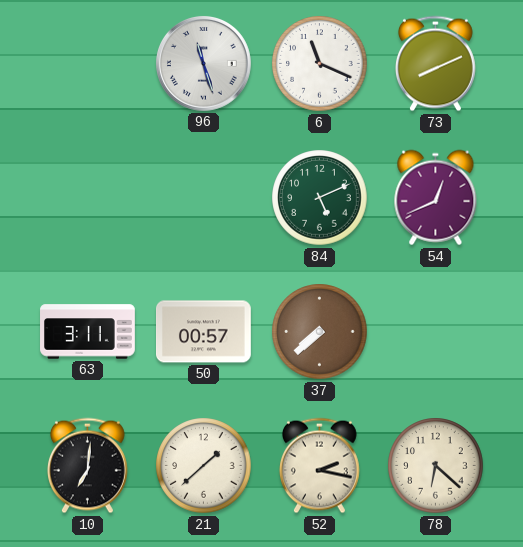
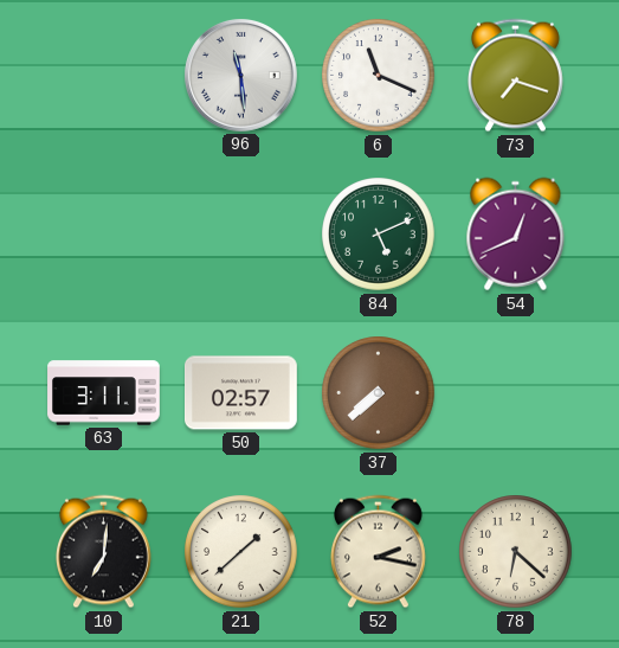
96: 11:27 -> 11:29
73: 8:11 -> 7:18
50: 00:57 -> 02:57
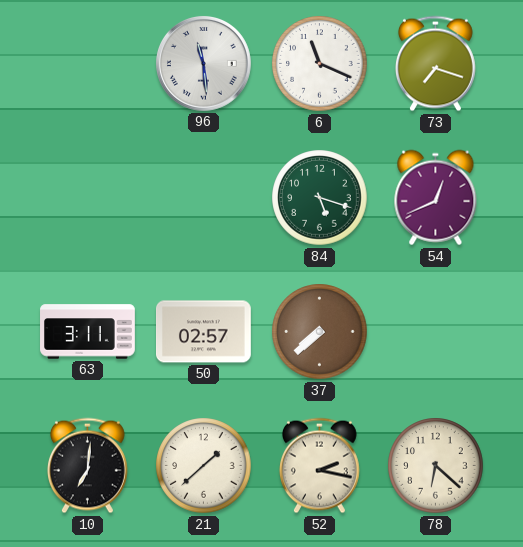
84: 5:11 -> 5:18
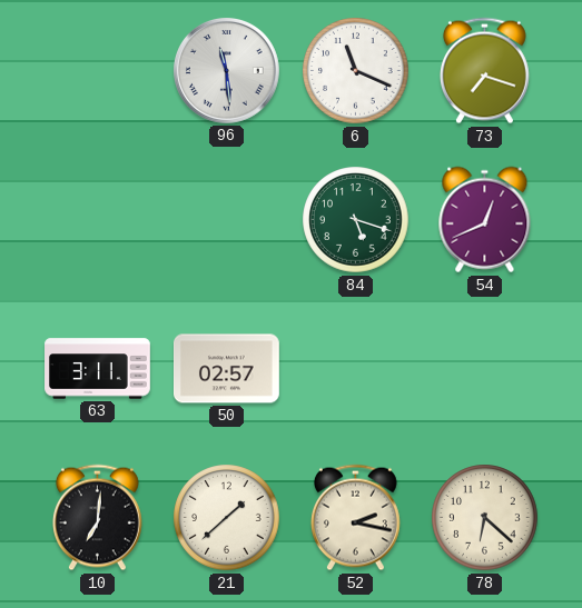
37: 7:38 -> none
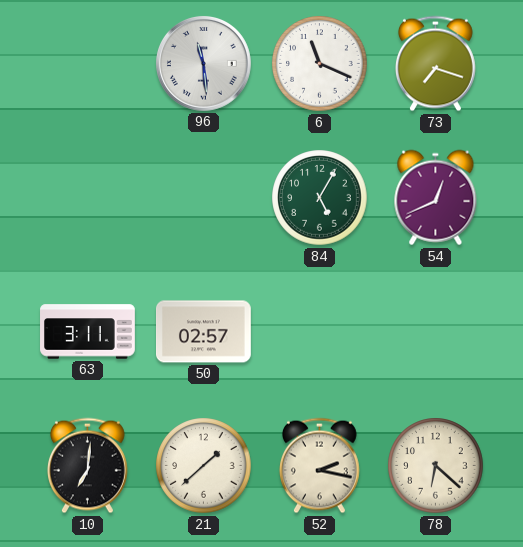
84: 5:18 -> 5:05
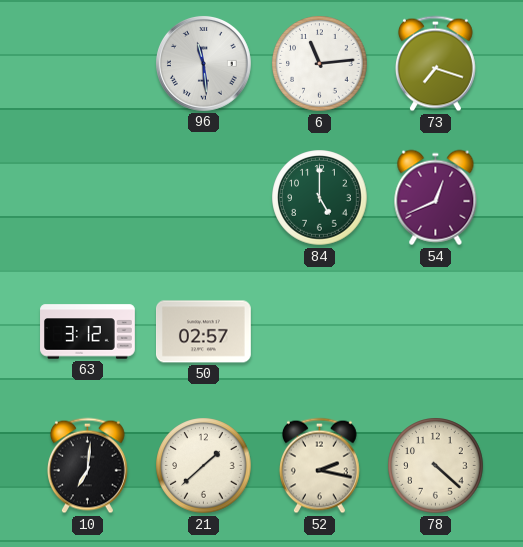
6: 11:19 -> 11:14
84: 5:05 -> 5:00
63: 3:11 -> 3:12
78: 6:22 -> 4:22
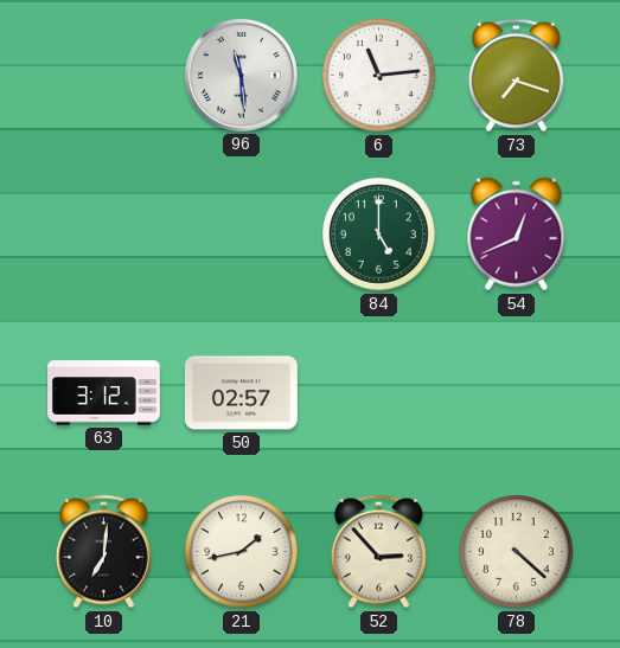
21: 1:38 -> 1:43
52: 2:17 -> 2:53
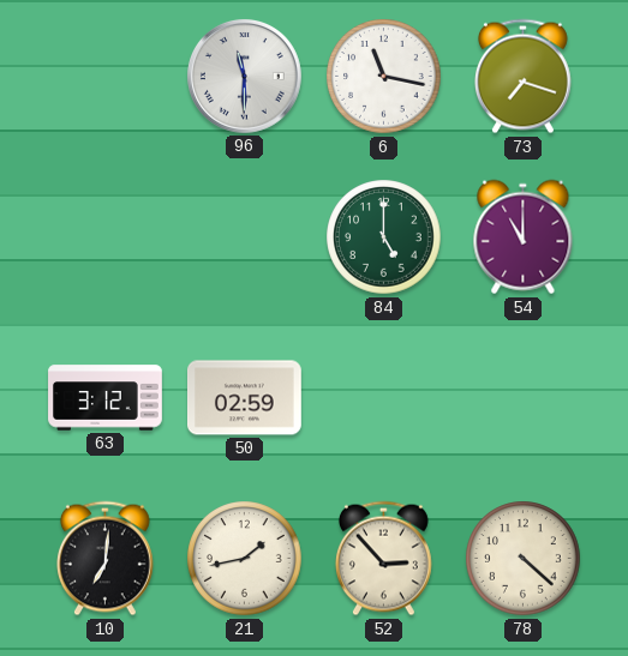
96: 11:29 -> 11:30
6: 11:14 -> 11:17
54: 12:41 -> 11:00
50: 02:57 -> 02:59
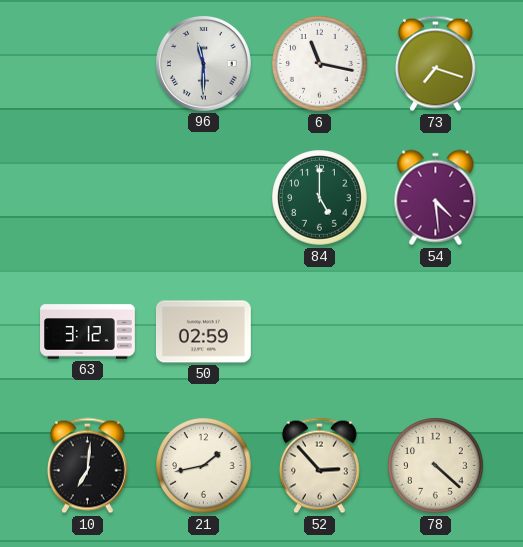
54: 11:00 -> 4:29
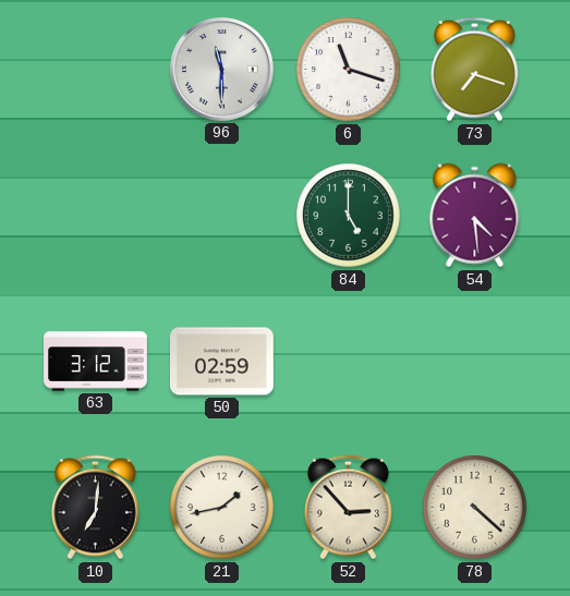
6: 11:17 -> 11:18
